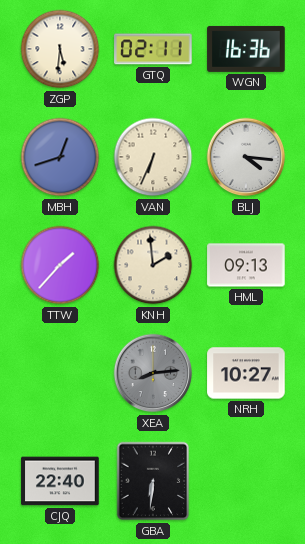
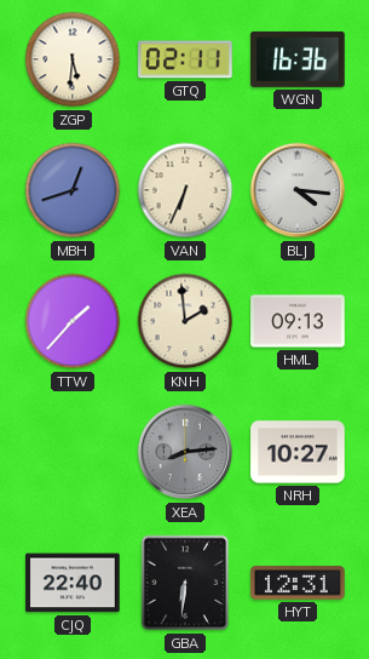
HYT: none -> 12:31
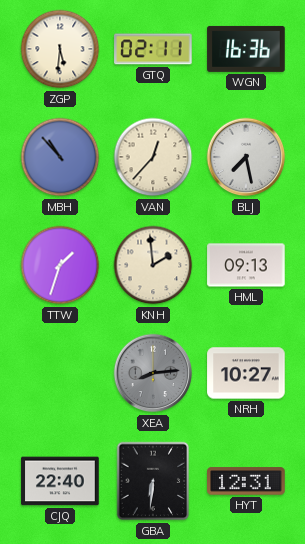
MBH: 12:42 -> 10:53
VAN: 6:34 -> 12:37
BLJ: 4:16 -> 7:28
TTW: 1:37 -> 1:33
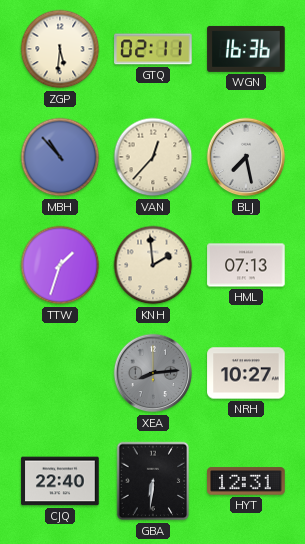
HML: 09:13 -> 07:13
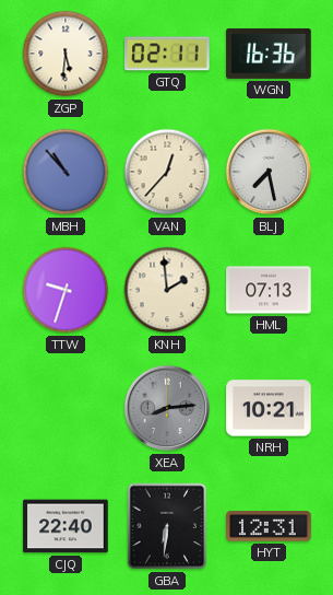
TTW: 1:33 -> 9:33
NRH: 10:27 -> 10:21
